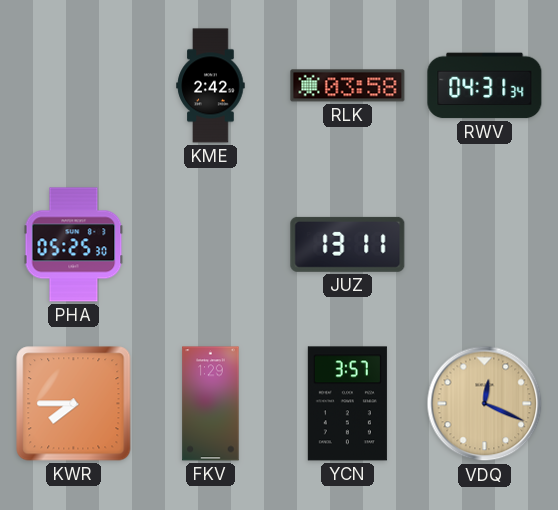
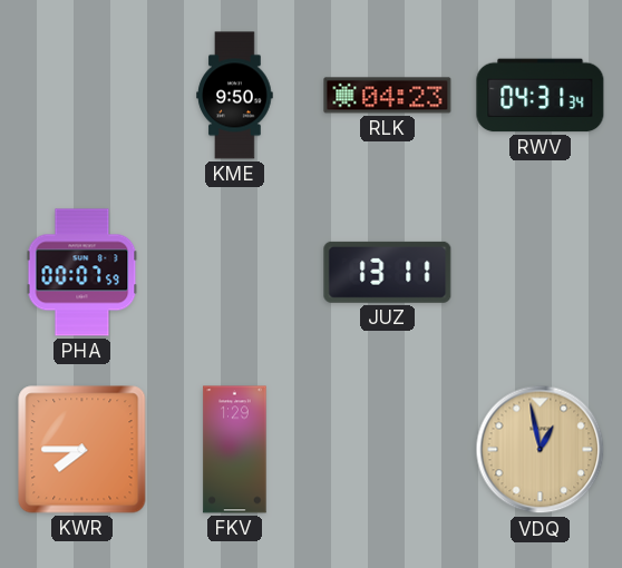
KME: 2:42 -> 9:50
RLK: 03:58 -> 04:23
PHA: 05:25 -> 00:07
YCN: 3:57 -> none
VDQ: 12:19 -> 12:58
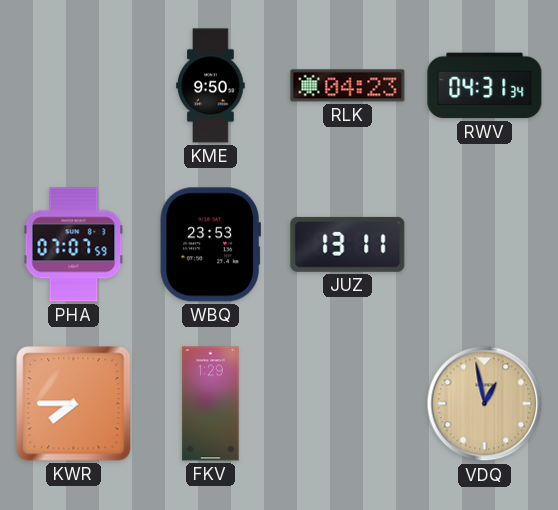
PHA: 00:07 -> 07:07
WBQ: none -> 23:53
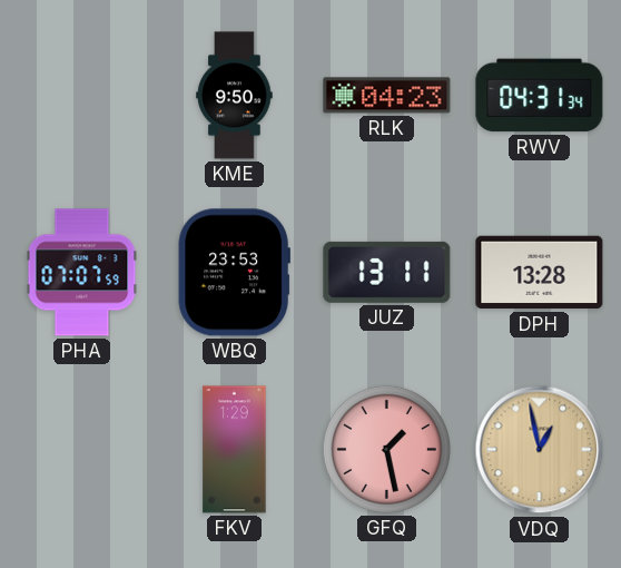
DPH: none -> 13:28
KWR: 7:45 -> none
GFQ: none -> 1:28
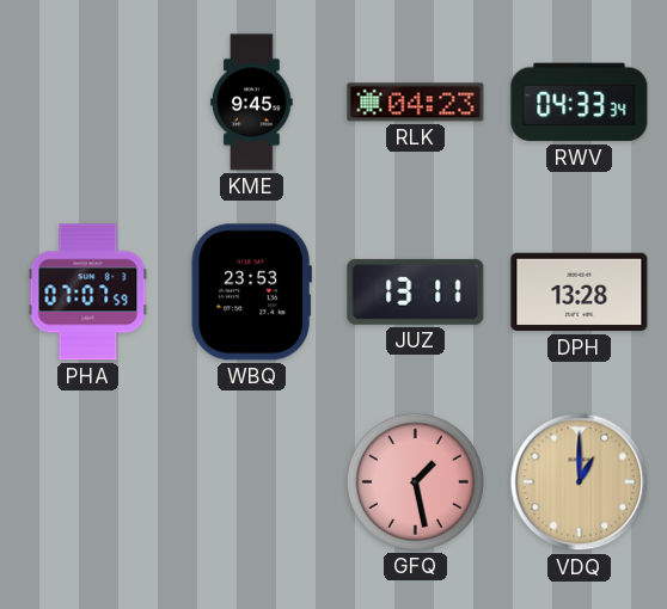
KME: 9:50 -> 9:45
RWV: 04:31 -> 04:33
FKV: 1:29 -> none
VDQ: 12:58 -> 1:00
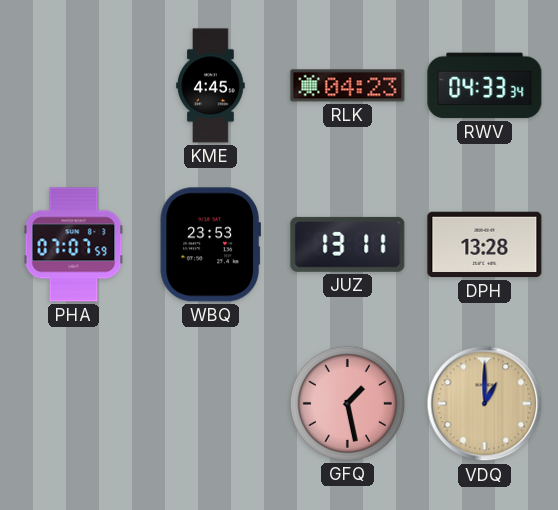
KME: 9:45 -> 4:45
